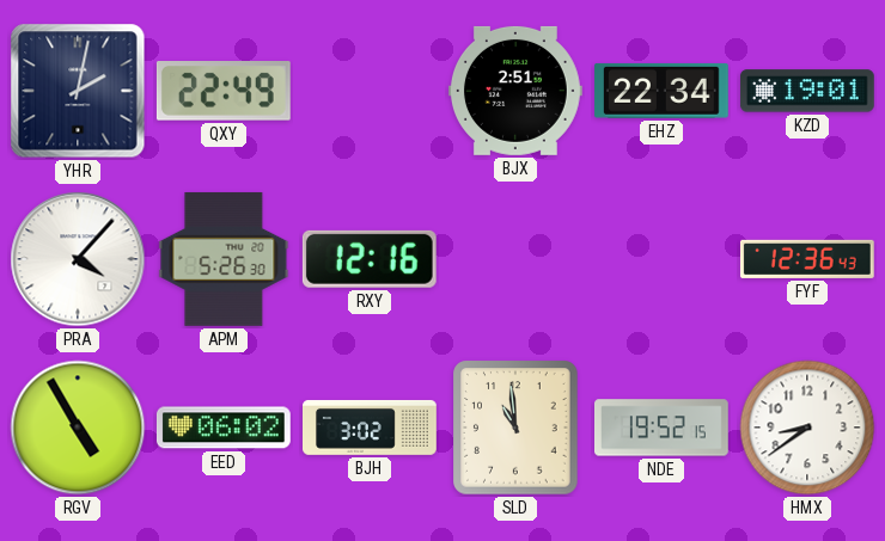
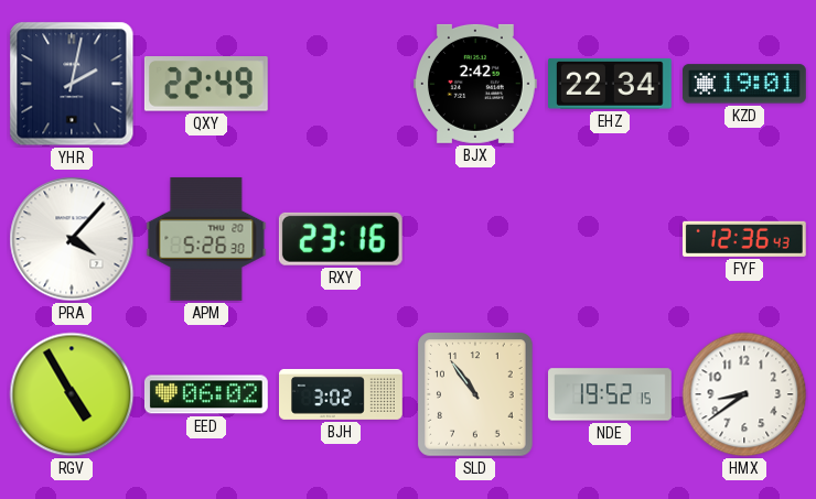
BJX: 2:51 -> 2:42
RXY: 12:16 -> 23:16
SLD: 10:59 -> 10:54
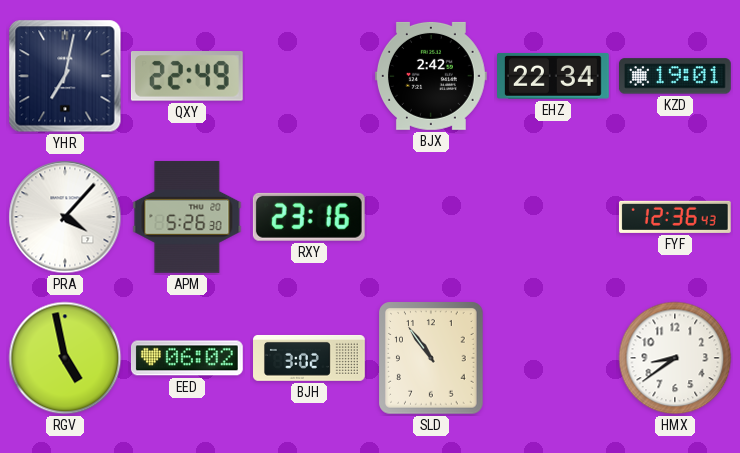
YHR: 2:02 -> 7:02
RGV: 4:55 -> 4:58
NDE: 19:52 -> none
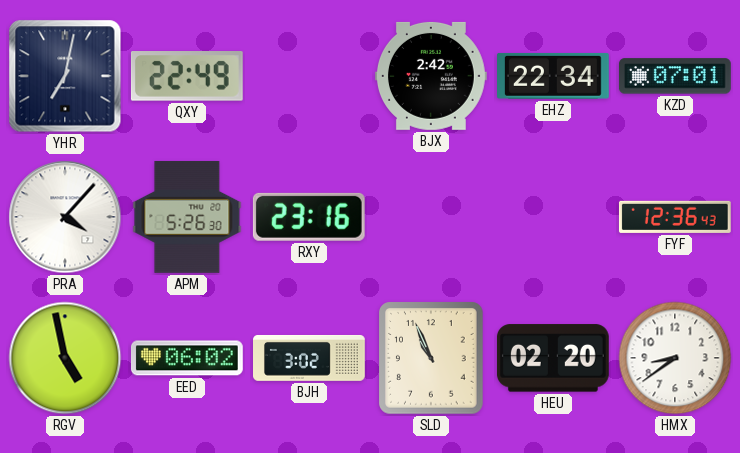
KZD: 19:01 -> 07:01
SLD: 10:54 -> 10:56
HEU: none -> 02:20
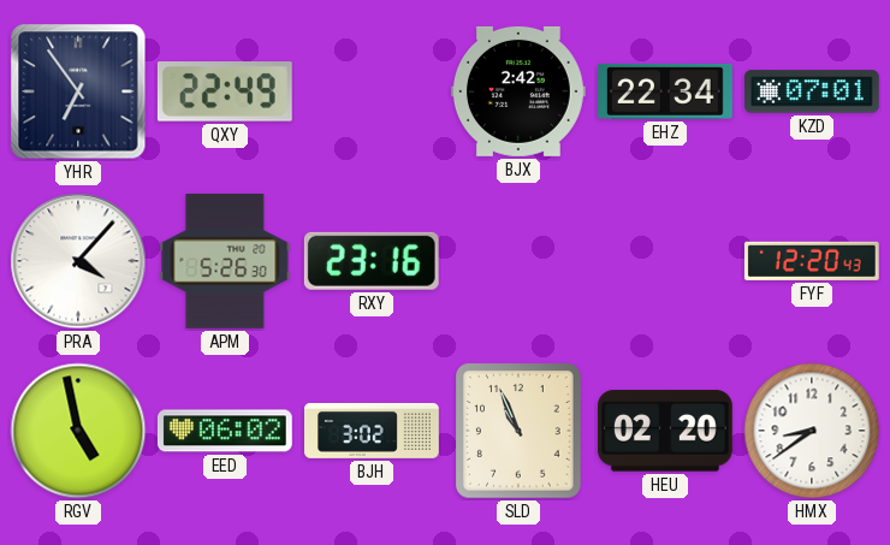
YHR: 7:02 -> 6:54
FYF: 12:36 -> 12:20
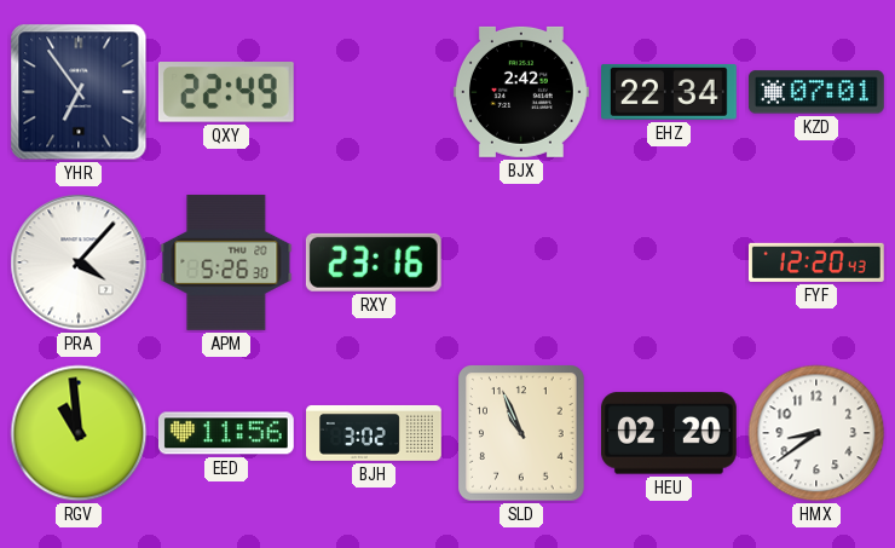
RGV: 4:58 -> 10:59
EED: 06:02 -> 11:56
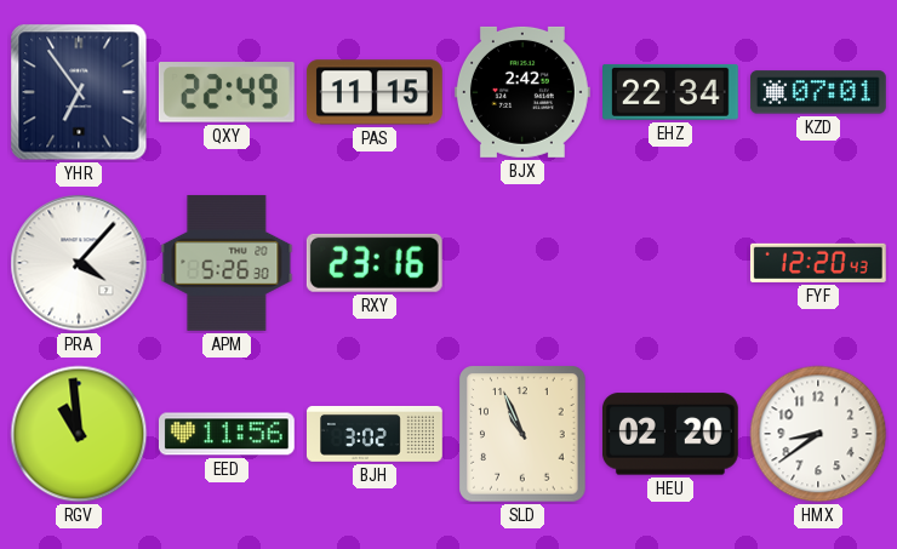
PAS: none -> 11:15
